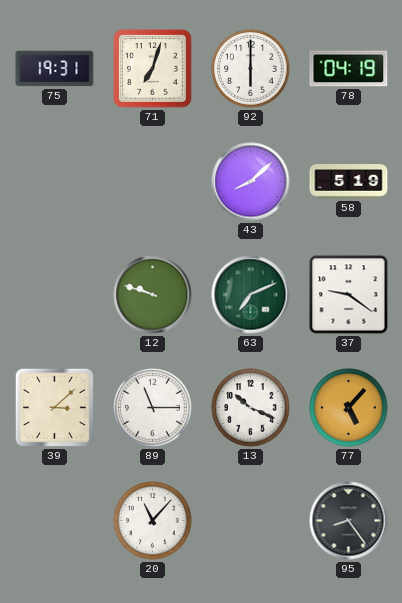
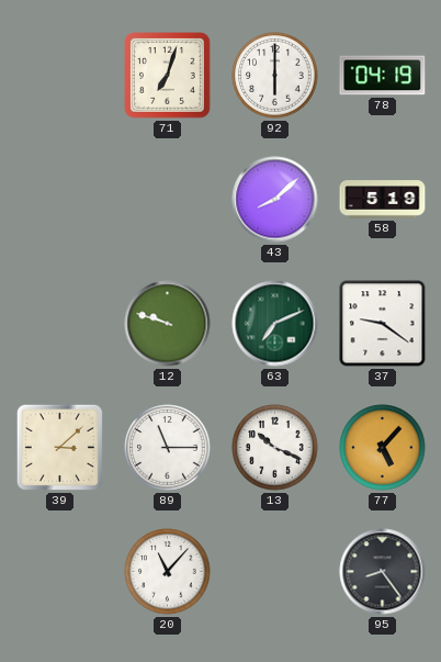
75: 19:31 -> none
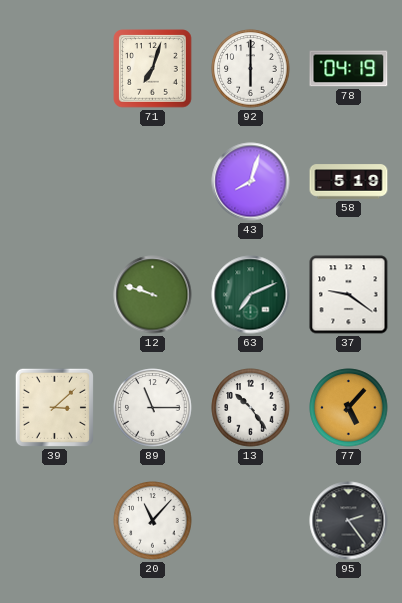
43: 8:08 -> 8:03
13: 10:19 -> 10:24
95: 8:24 -> 2:24
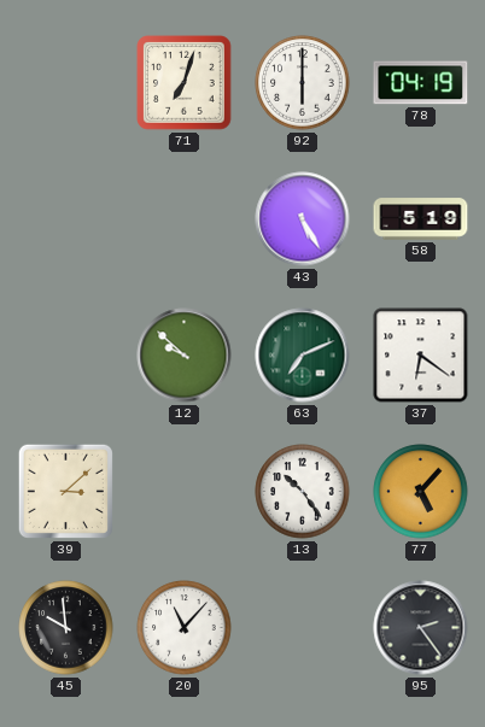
43: 8:03 -> 5:25
12: 9:48 -> 9:52
37: 9:21 -> 6:21
89: 11:15 -> none
45: none -> 9:59
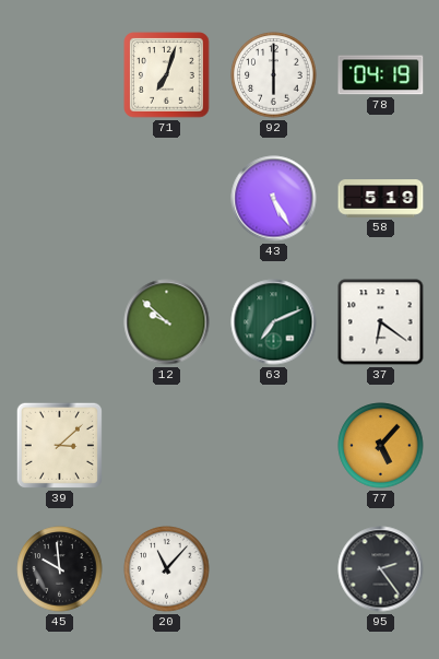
13: 10:24 -> none
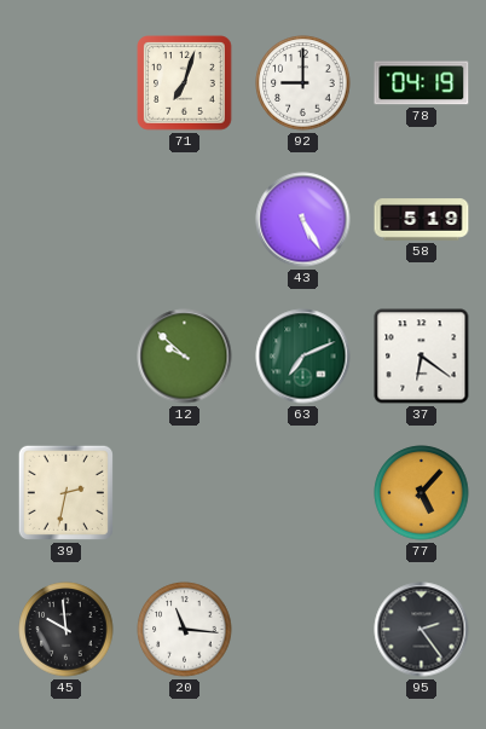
92: 6:00 -> 9:00
39: 3:08 -> 2:32
20: 11:07 -> 11:16
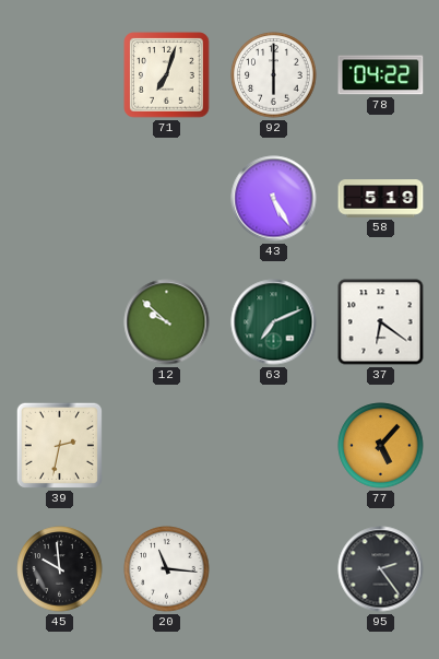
92: 9:00 -> 6:00
78: 04:19 -> 04:22
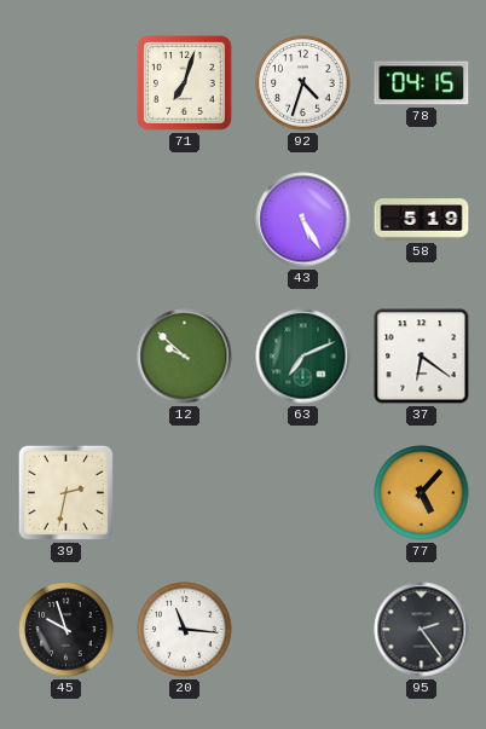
92: 6:00 -> 4:33
78: 04:22 -> 04:15
45: 9:59 -> 9:57
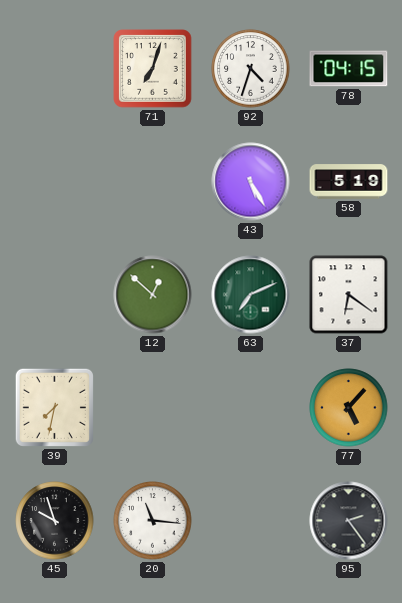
12: 9:52 -> 12:52
39: 2:32 -> 7:32
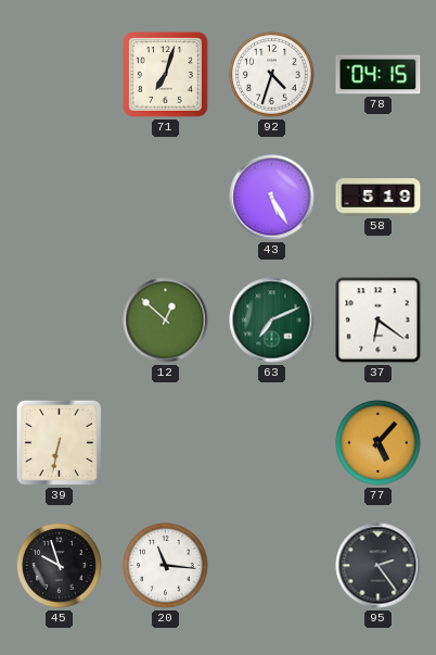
39: 7:32 -> 6:32
